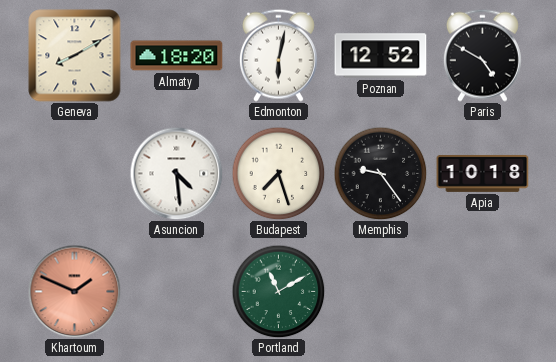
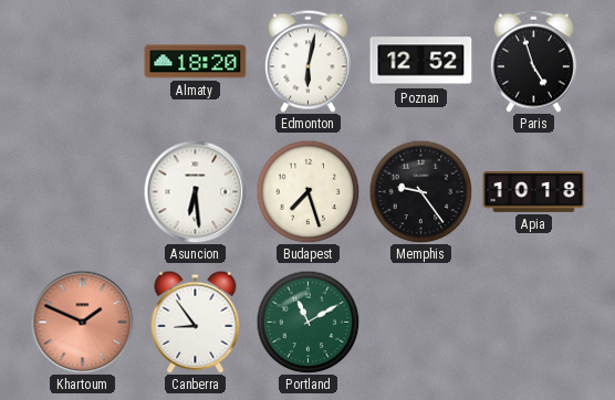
Geneva: 8:10 -> none
Paris: 4:50 -> 4:57
Asuncion: 4:29 -> 6:29
Canberra: none -> 8:54
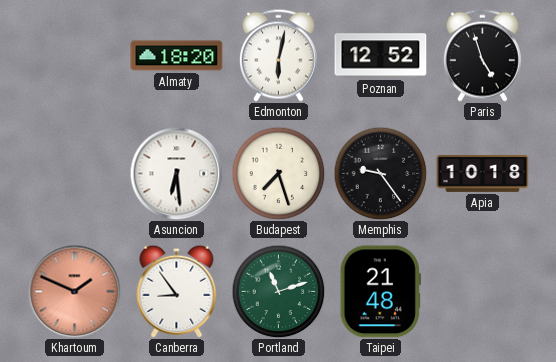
Portland: 11:10 -> 11:12
Taipei: none -> 21:48
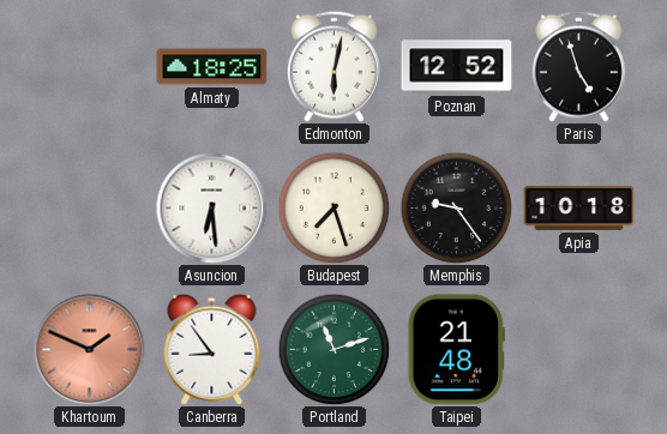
Almaty: 18:20 -> 18:25
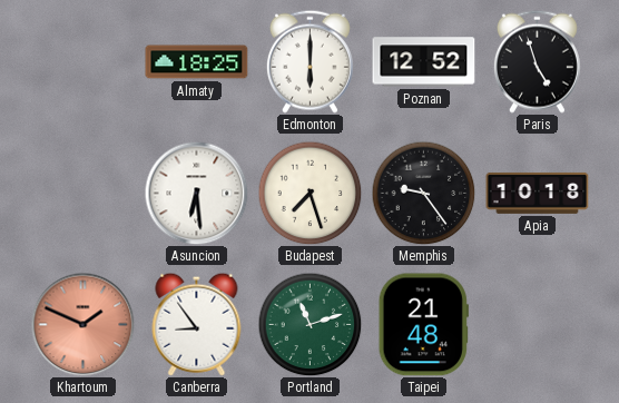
Edmonton: 6:02 -> 6:00
